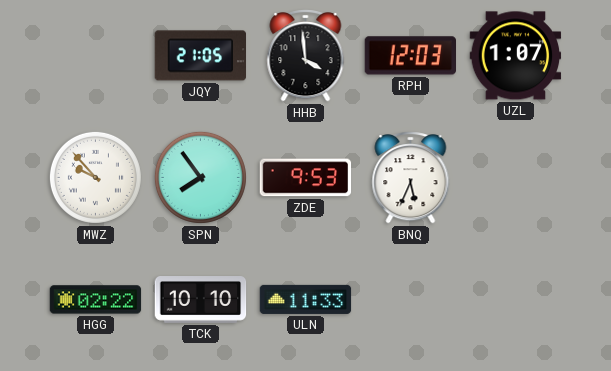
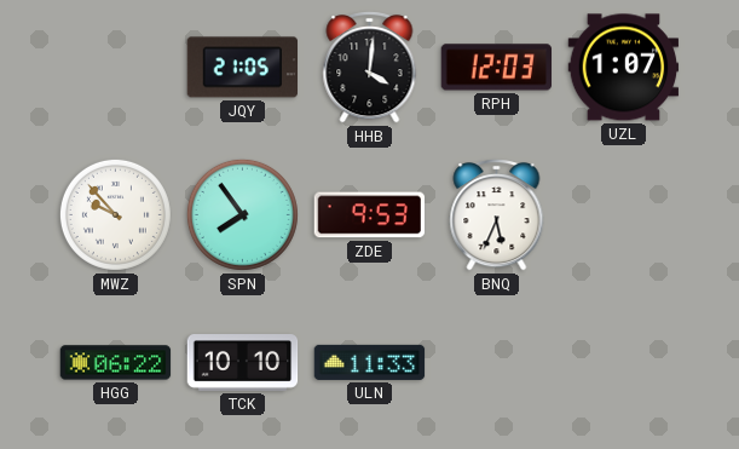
HHB: 3:59 -> 4:01
HGG: 02:22 -> 06:22
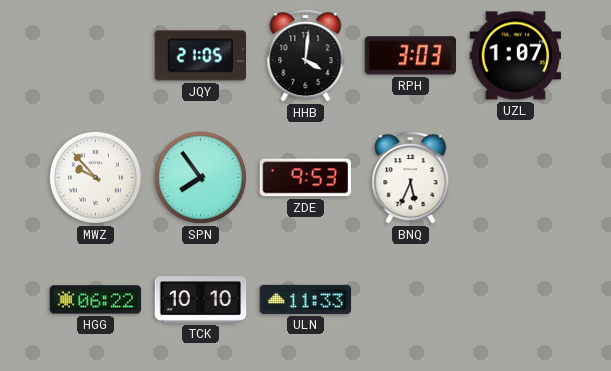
RPH: 12:03 -> 3:03
